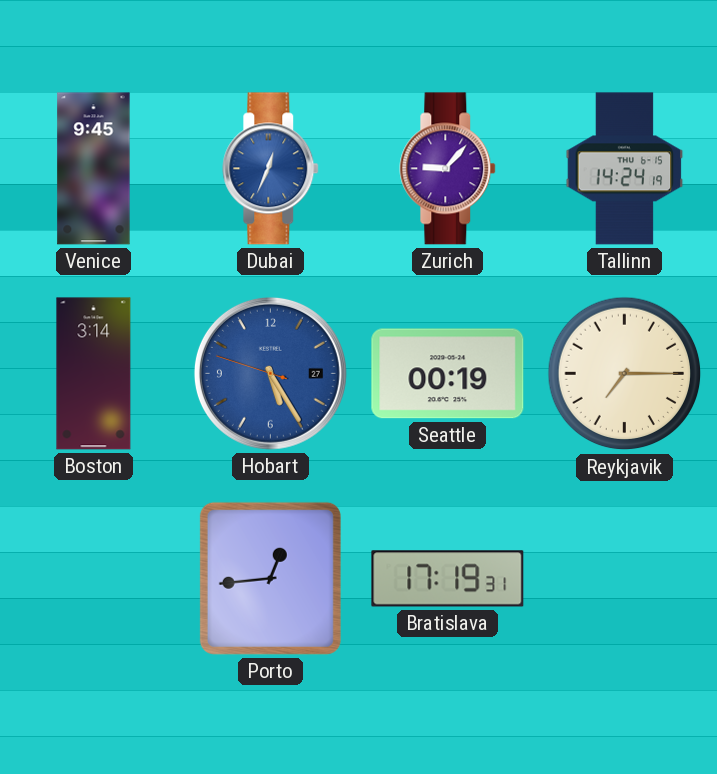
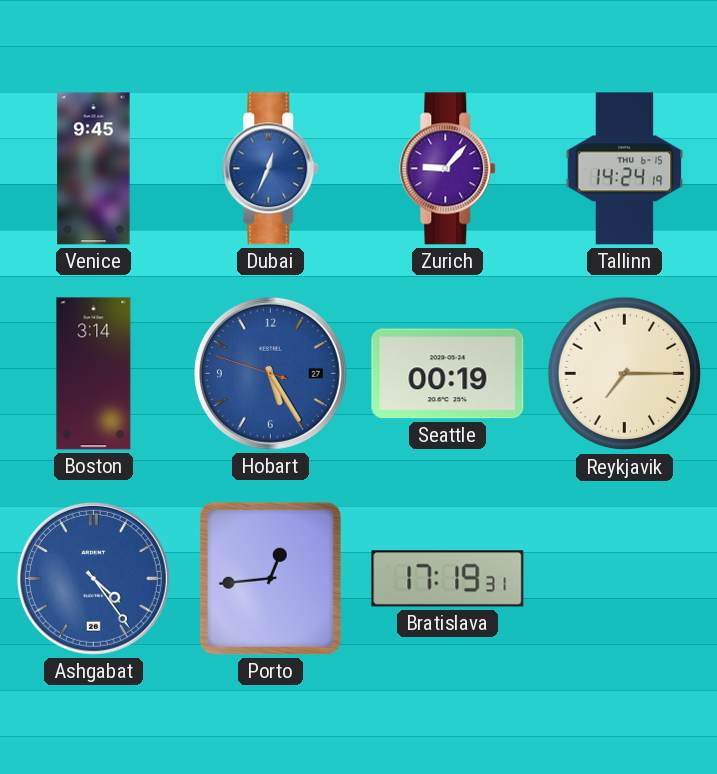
Ashgabat: none -> 4:24
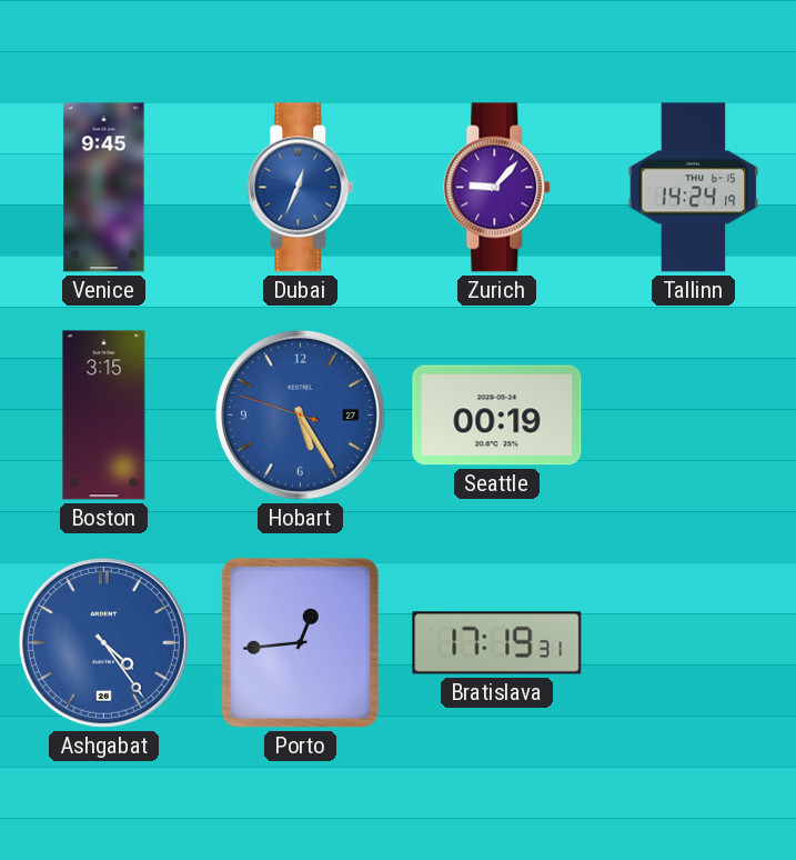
Boston: 3:14 -> 3:15
Reykjavik: 7:15 -> none
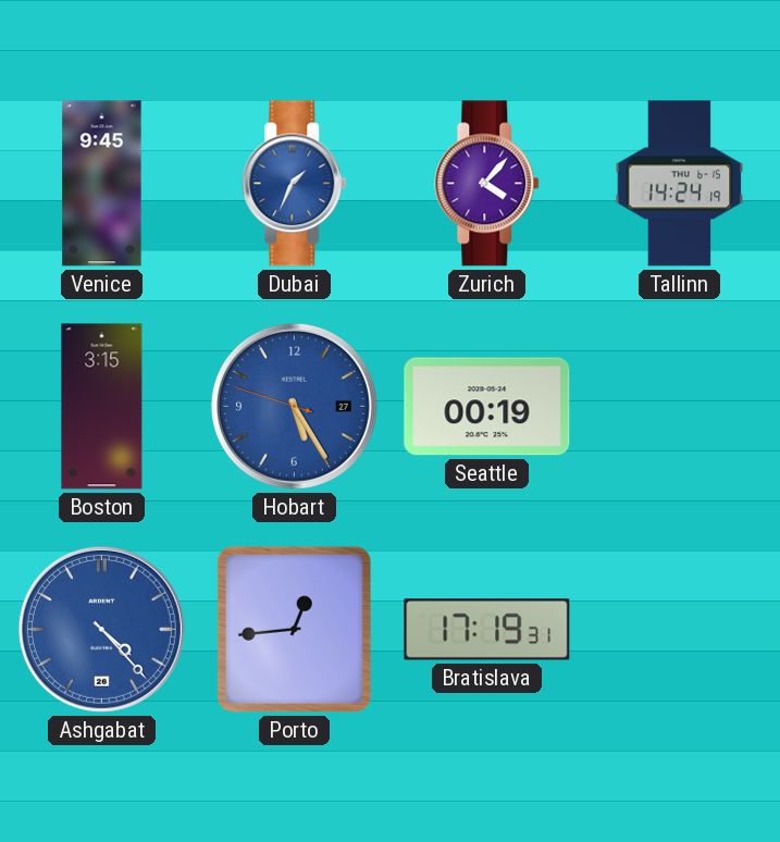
Dubai: 12:34 -> 1:34
Zurich: 9:07 -> 4:07
Ashgabat: 4:24 -> 4:23
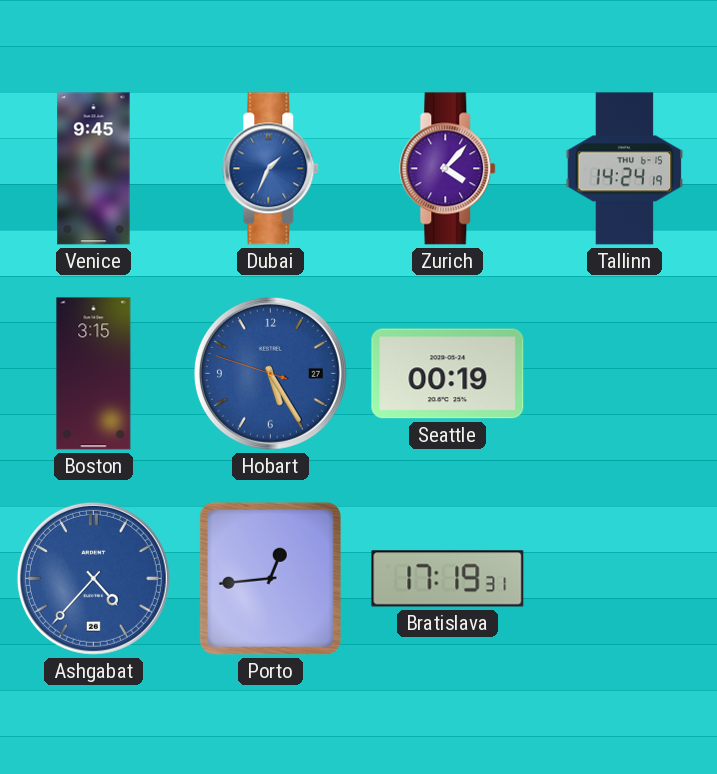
Ashgabat: 4:23 -> 4:37
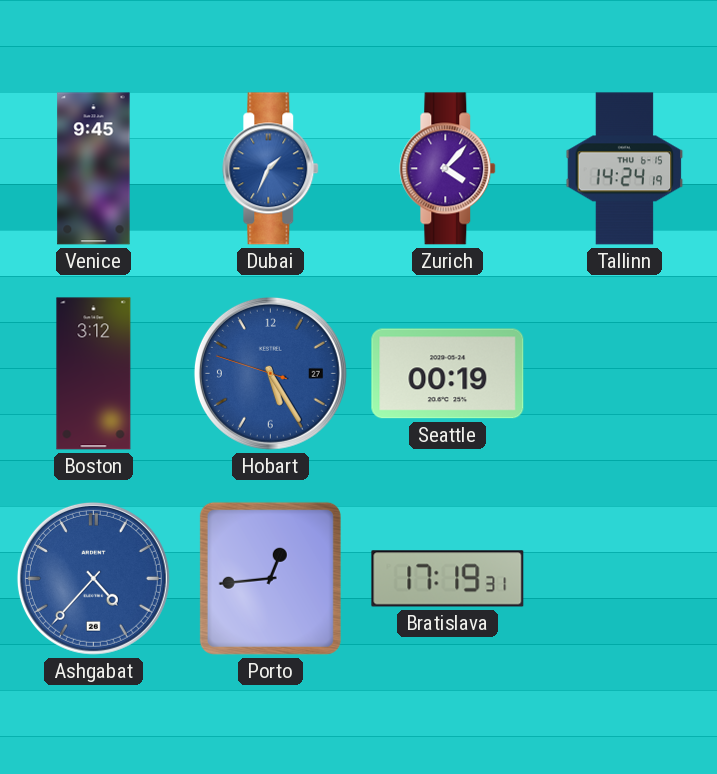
Boston: 3:15 -> 3:12
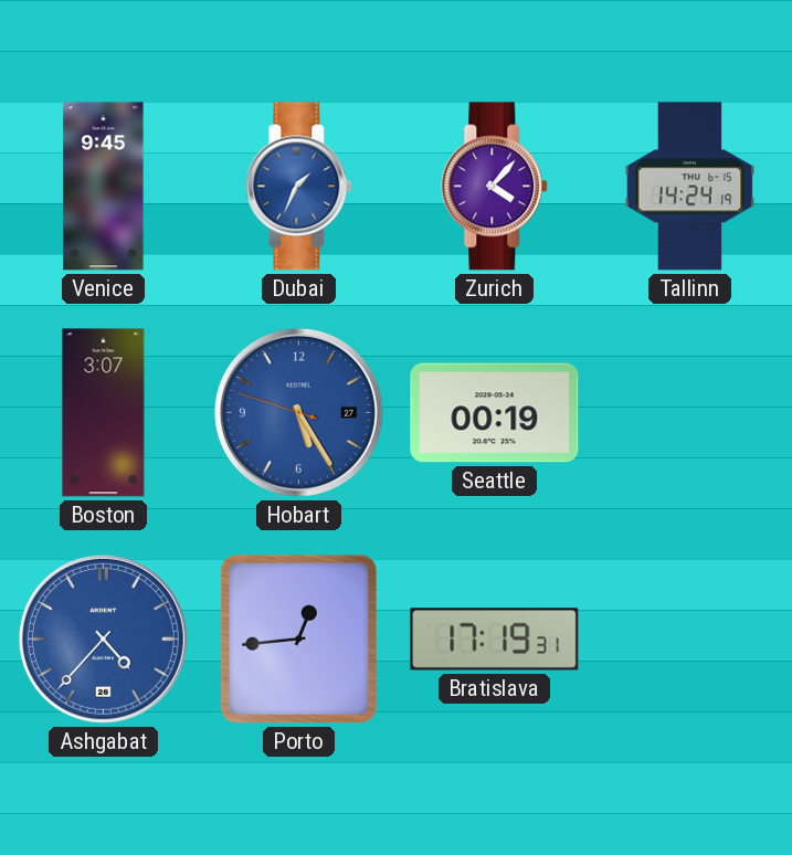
Boston: 3:12 -> 3:07
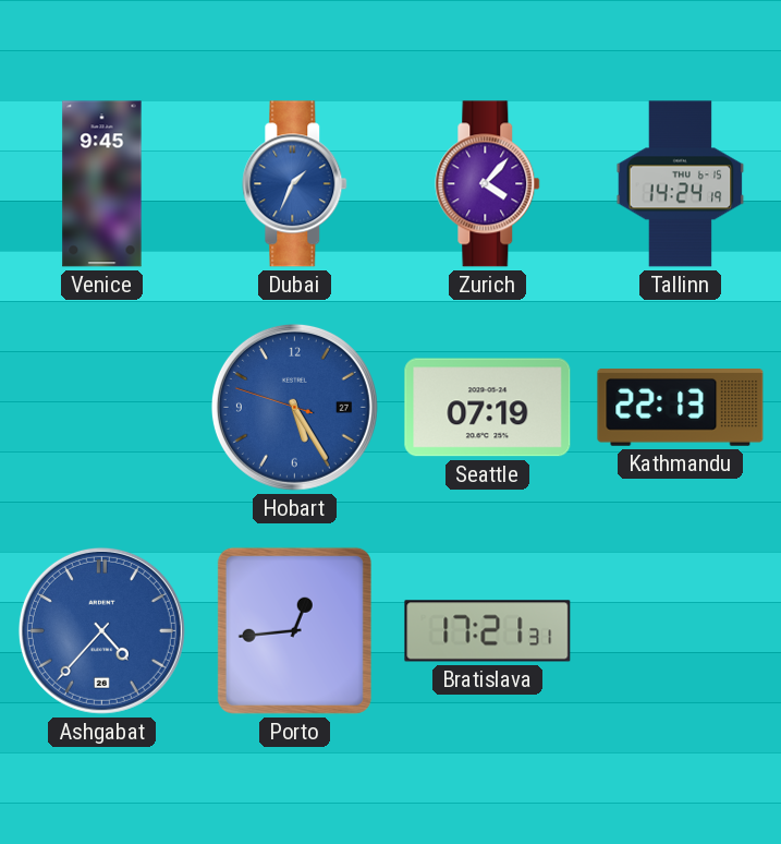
Boston: 3:07 -> none
Seattle: 00:19 -> 07:19
Kathmandu: none -> 22:13
Bratislava: 17:19 -> 17:21
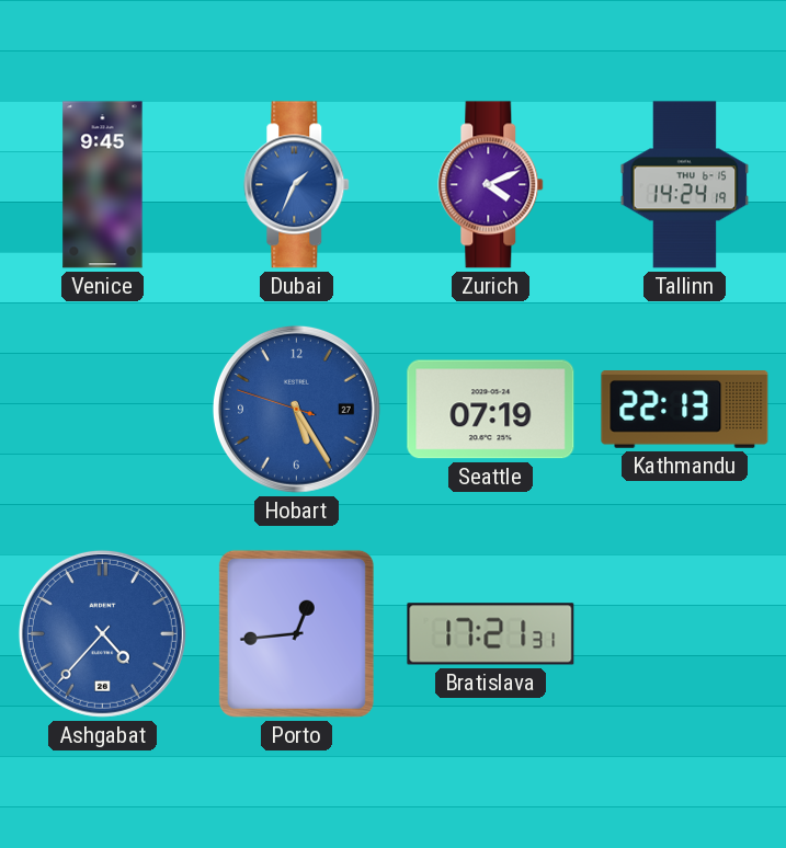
Zurich: 4:07 -> 4:11
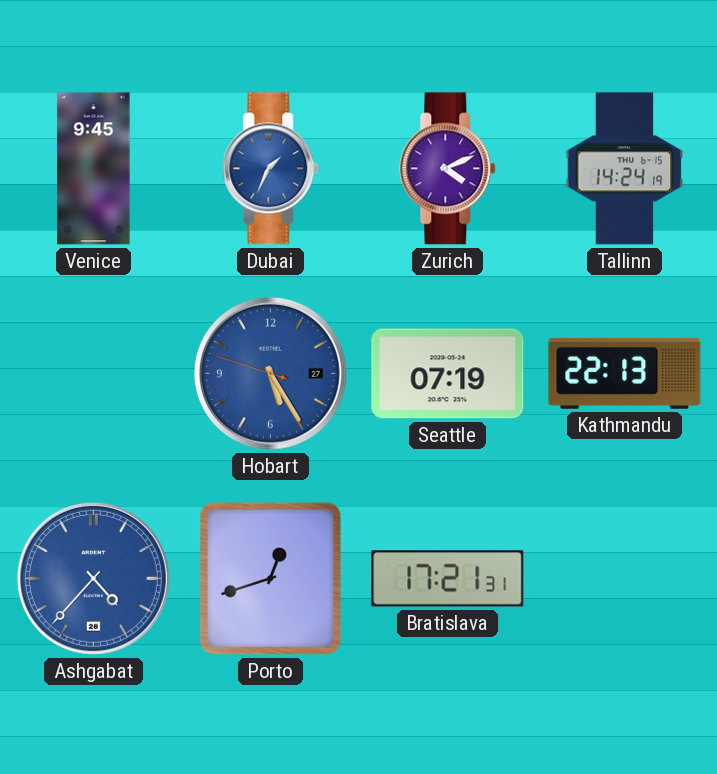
Porto: 12:44 -> 12:42
